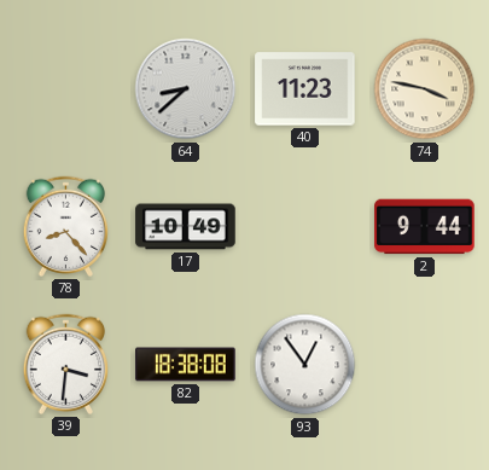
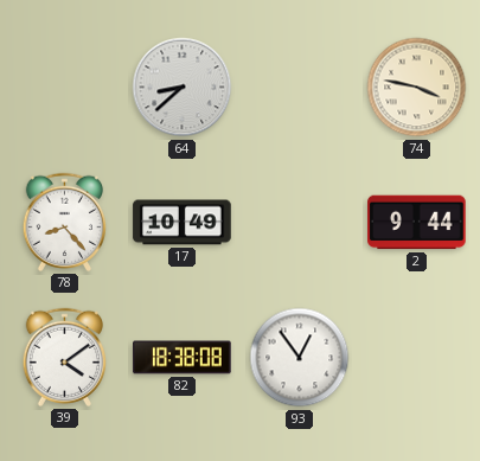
40: 11:23 -> none
39: 3:31 -> 4:09
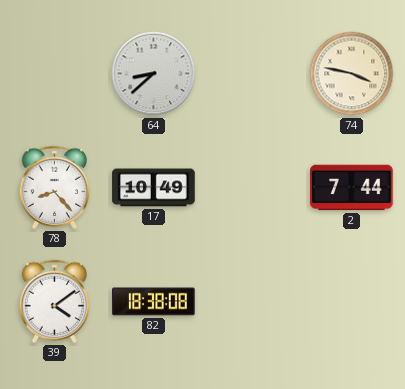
2: 9:44 -> 7:44
93: 12:54 -> none
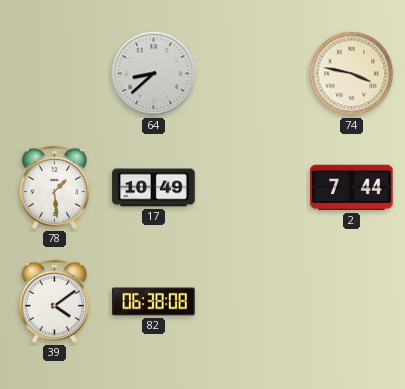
78: 8:23 -> 1:29
82: 18:38 -> 06:38
